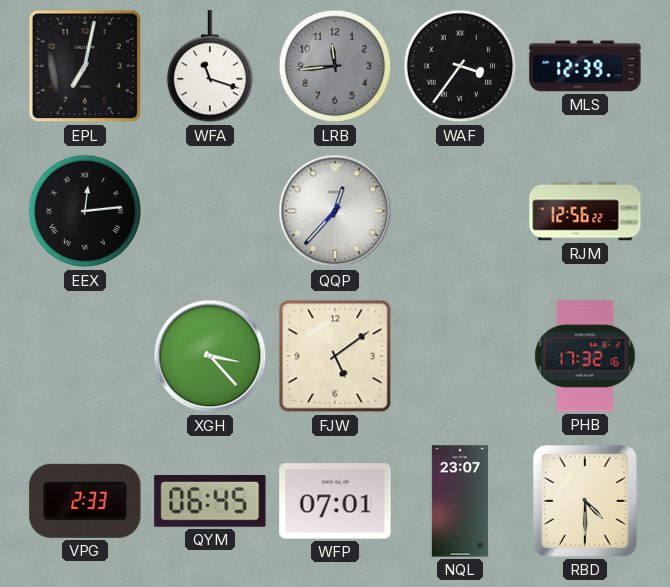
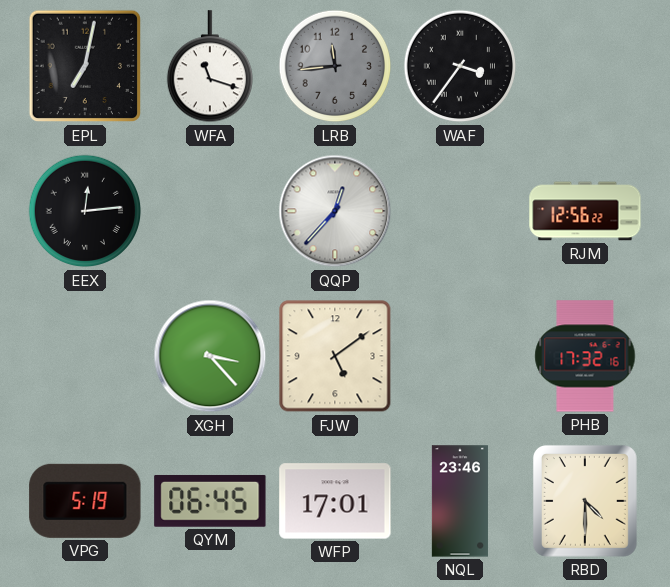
MLS: 12:39 -> none
VPG: 2:33 -> 5:19
WFP: 07:01 -> 17:01
NQL: 23:07 -> 23:46
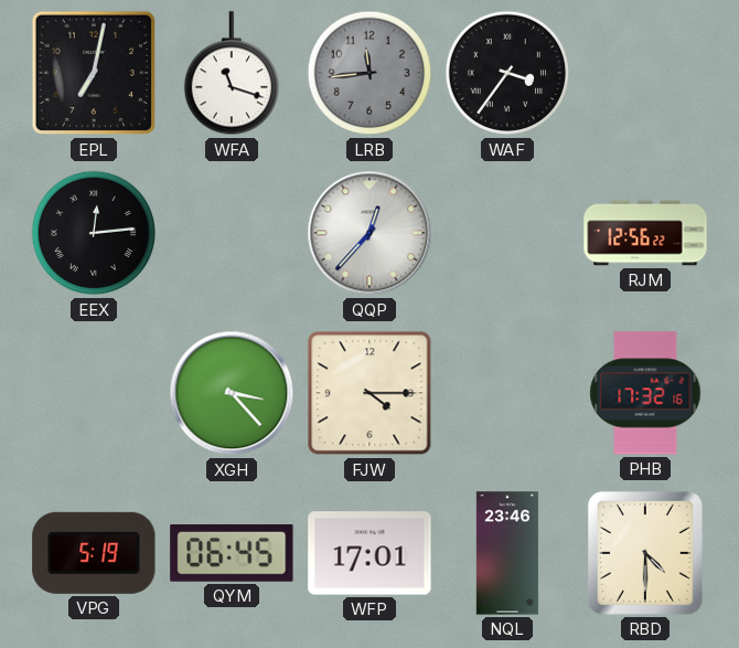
FJW: 5:09 -> 4:15
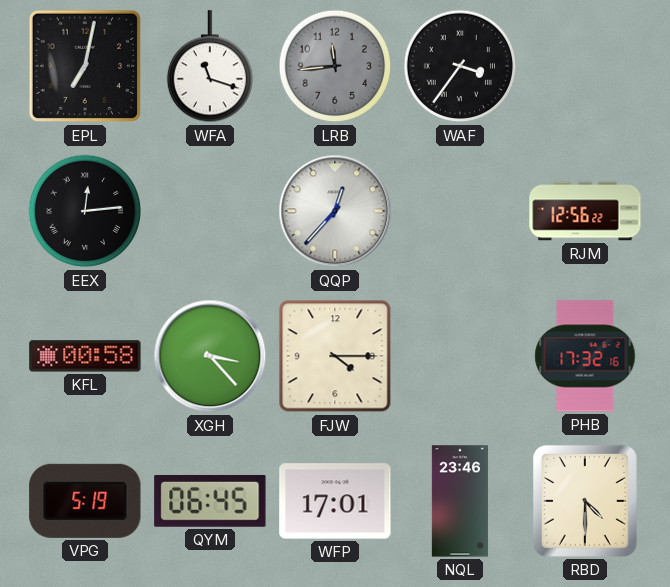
KFL: none -> 00:58
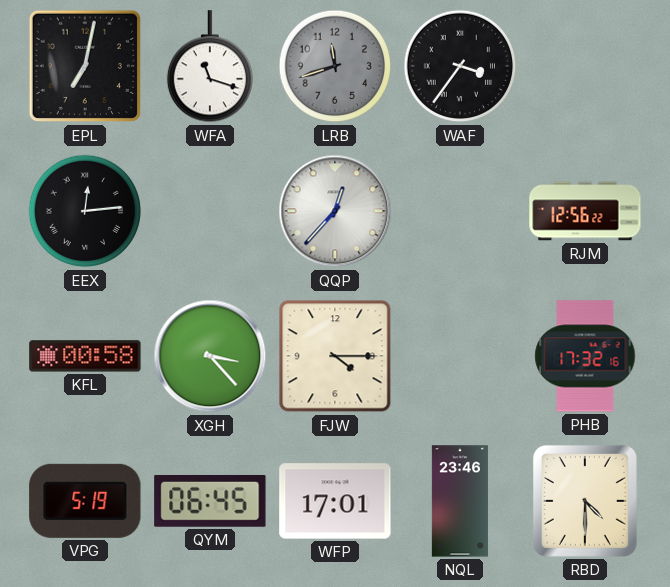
LRB: 11:44 -> 11:42
